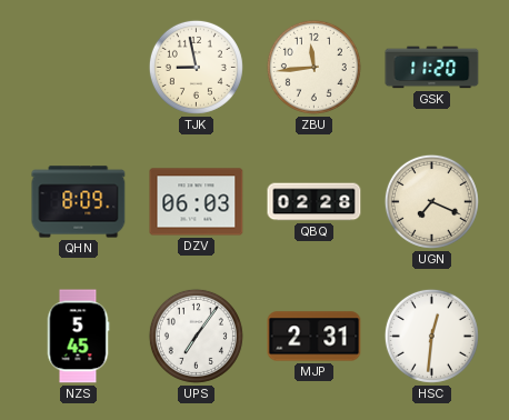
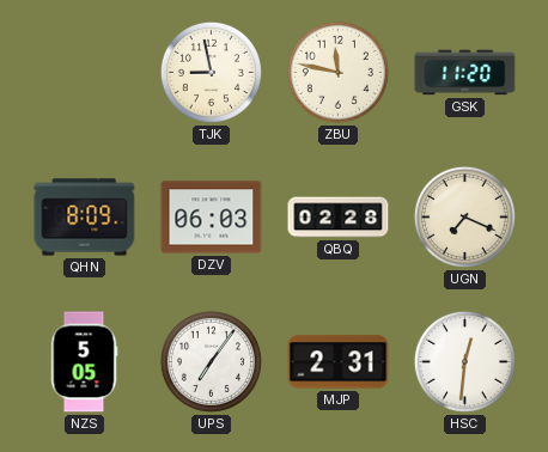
ZBU: 11:44 -> 11:47
NZS: 5:45 -> 5:05
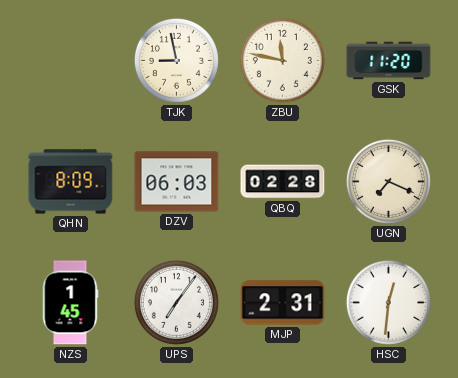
NZS: 5:05 -> 1:45
